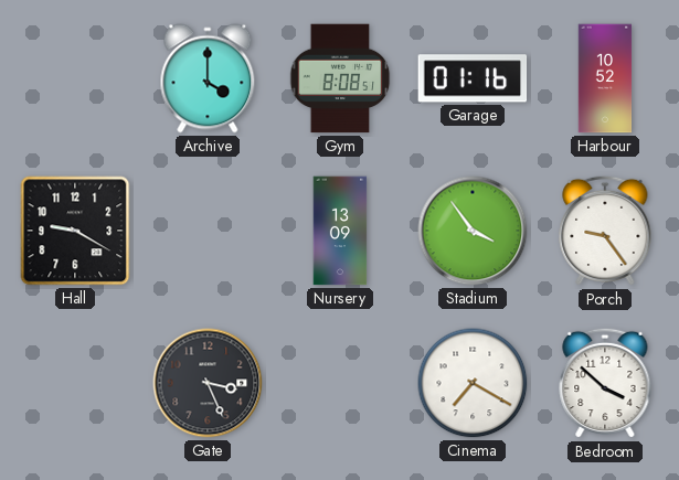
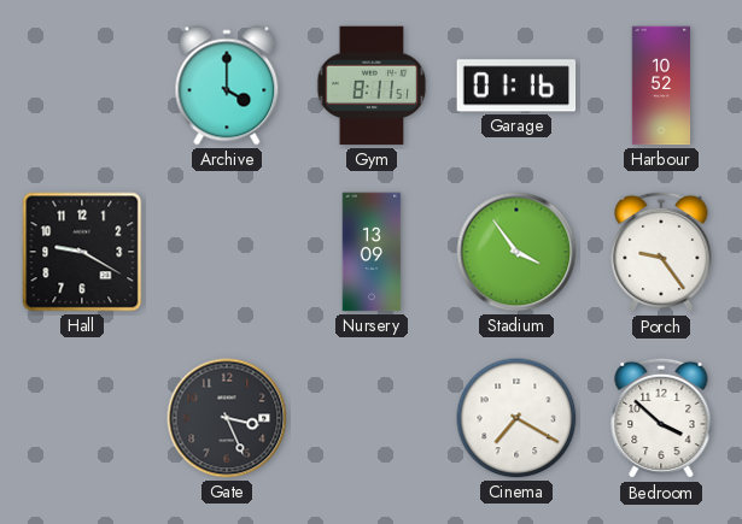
Gym: 8:08 -> 8:11
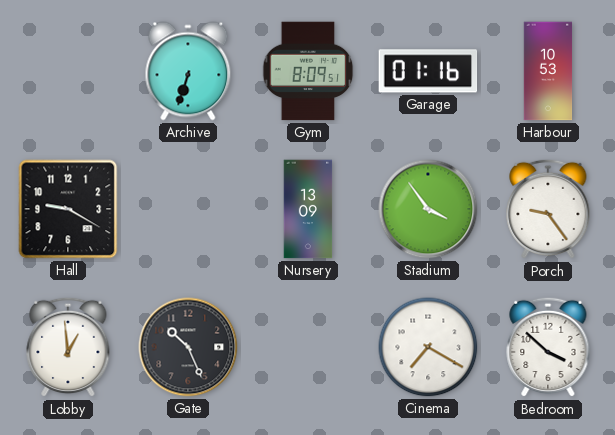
Archive: 4:00 -> 6:33
Gym: 8:11 -> 8:09
Harbour: 10:52 -> 10:53
Lobby: none -> 12:59
Gate: 3:26 -> 10:26
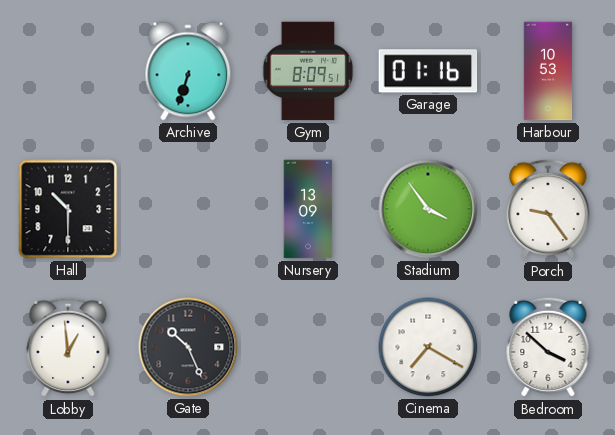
Hall: 9:20 -> 10:30
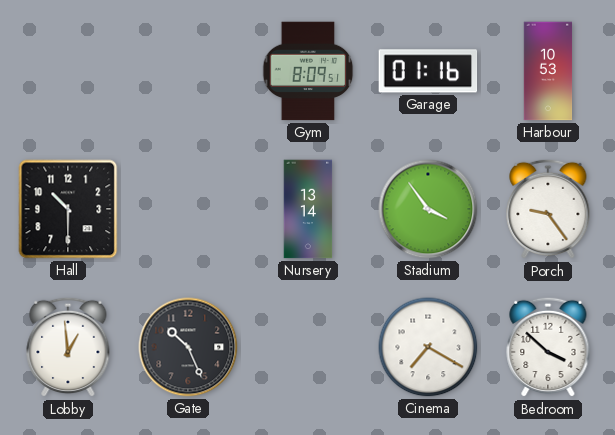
Archive: 6:33 -> none
Nursery: 13:09 -> 13:14
